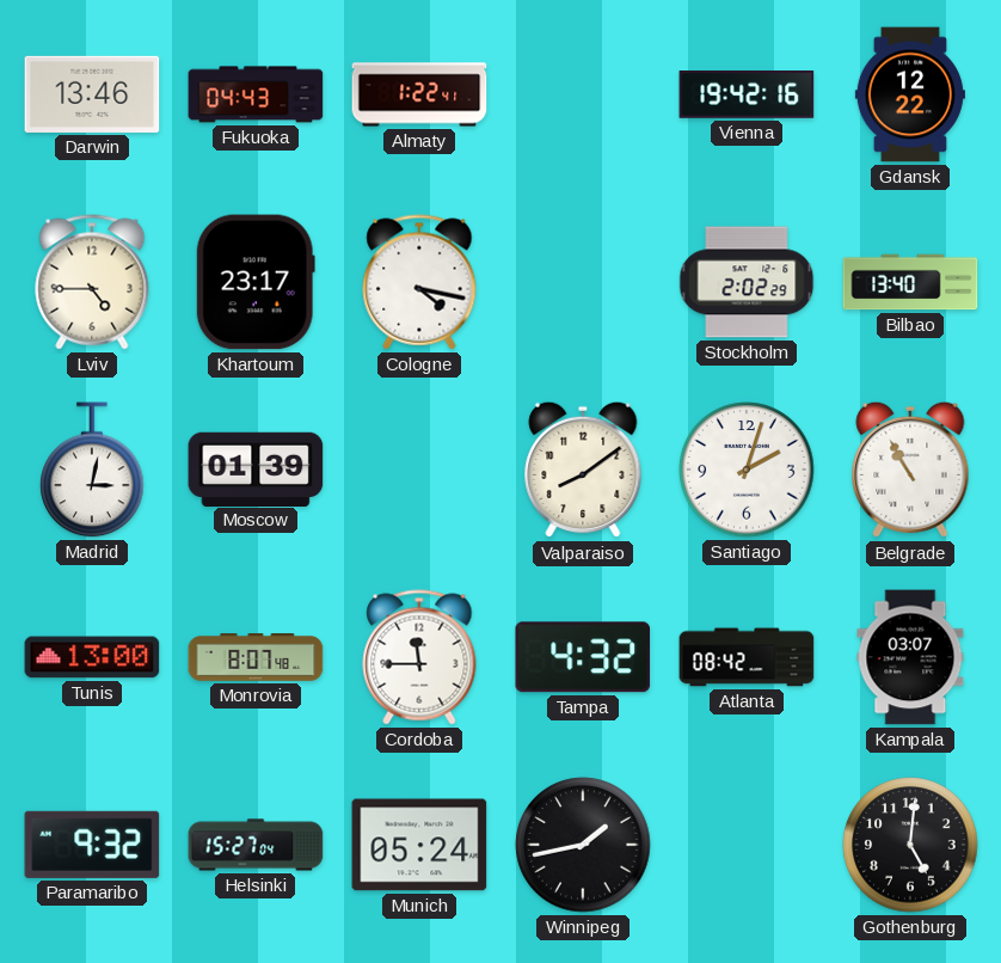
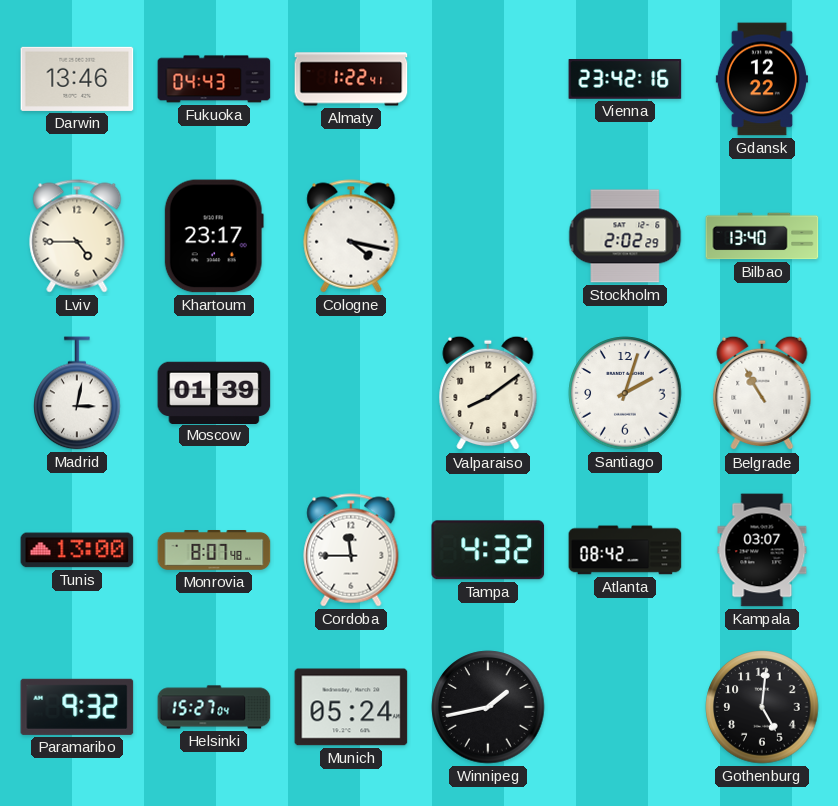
Vienna: 19:42 -> 23:42
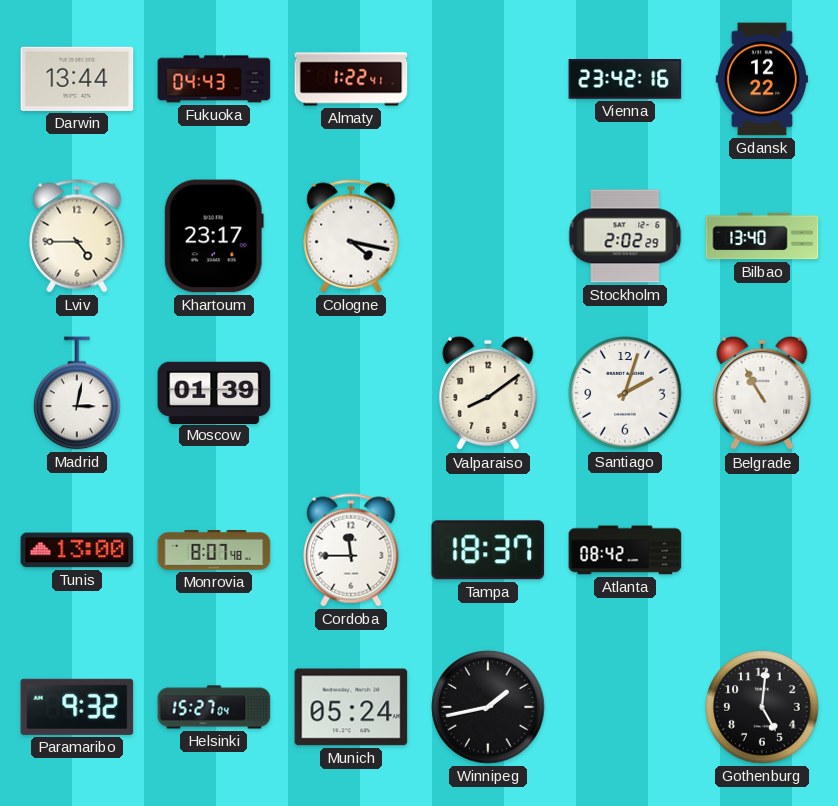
Darwin: 13:46 -> 13:44
Tampa: 4:32 -> 18:37
Kampala: 03:07 -> none
